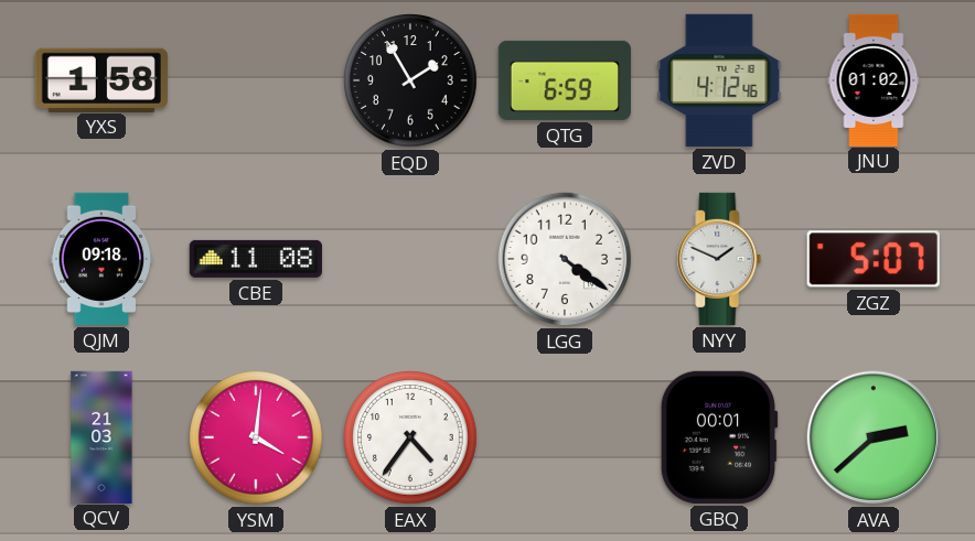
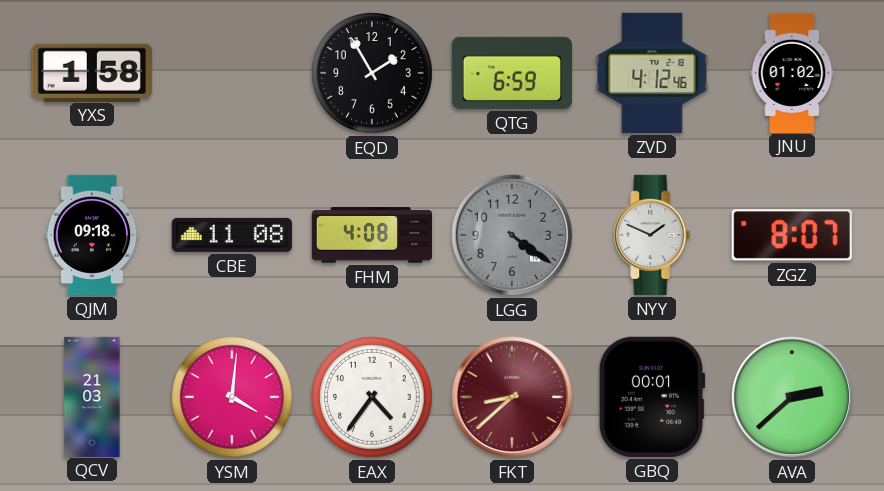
FHM: none -> 4:08
LGG dial: white -> grey
ZGZ: 5:07 -> 8:07
FKT: none -> 8:38
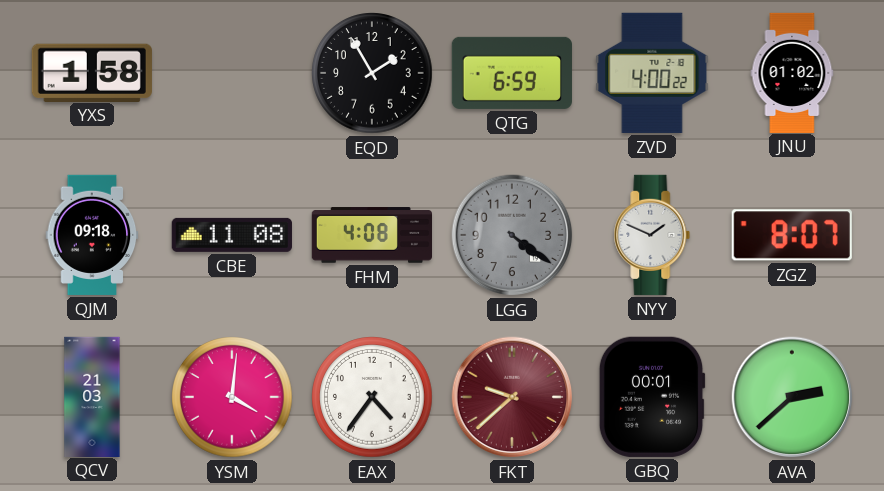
ZVD: 4:12 -> 4:00
FKT: 8:38 -> 9:38
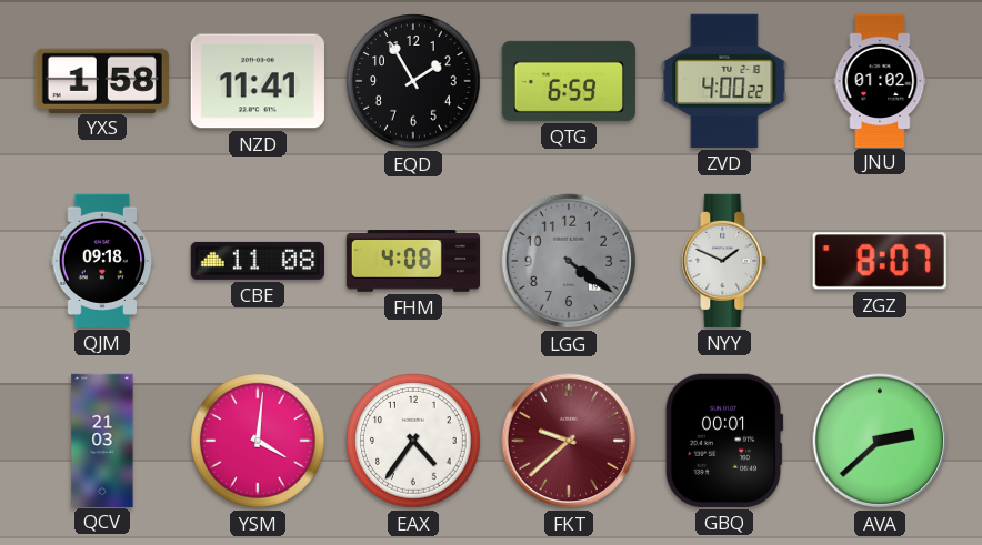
NZD: none -> 11:41
